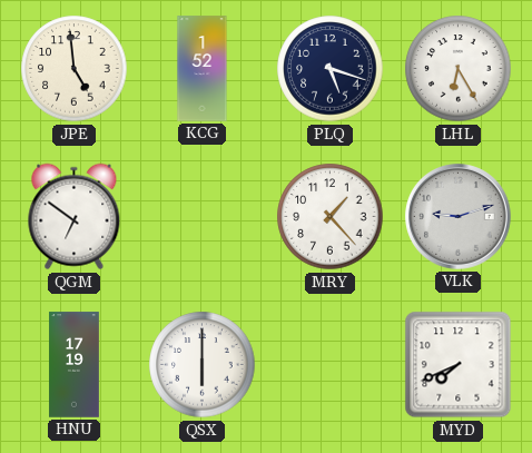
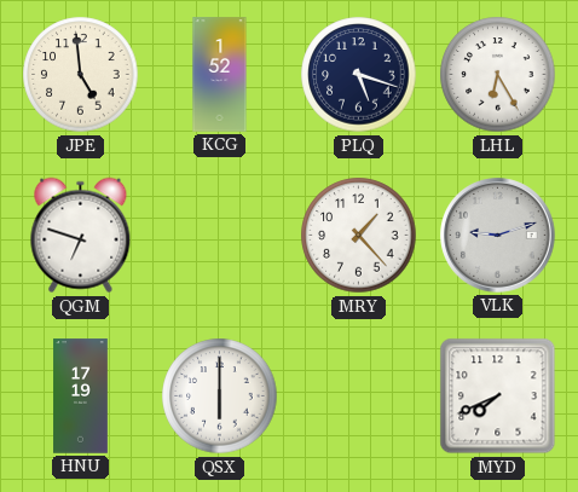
QGM: 6:51 -> 6:48
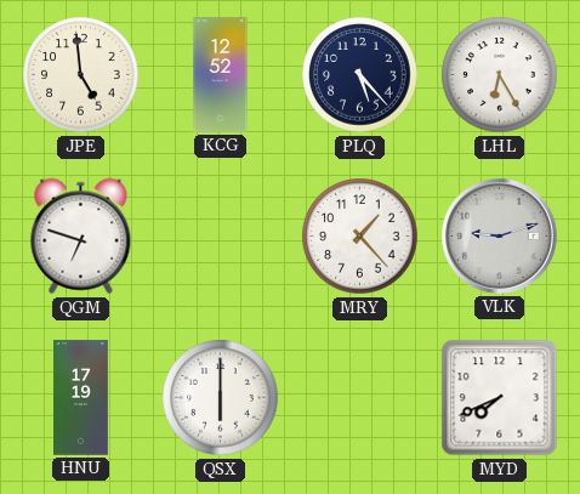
KCG: 1:52 -> 12:52
PLQ: 5:18 -> 5:23
